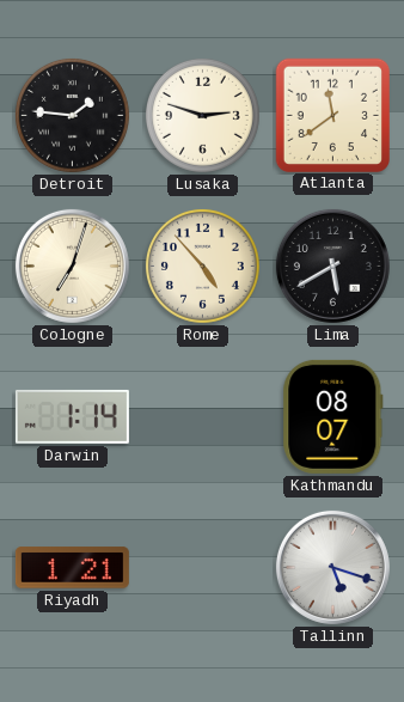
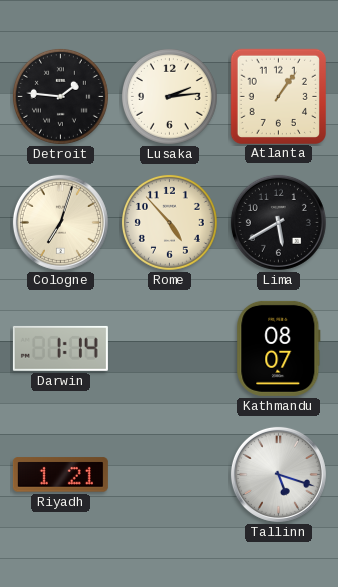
Lusaka: 2:48 -> 2:14
Atlanta: 11:39 -> 1:06
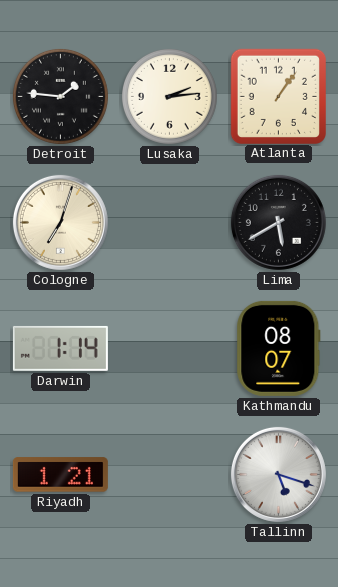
Rome: 4:53 -> none
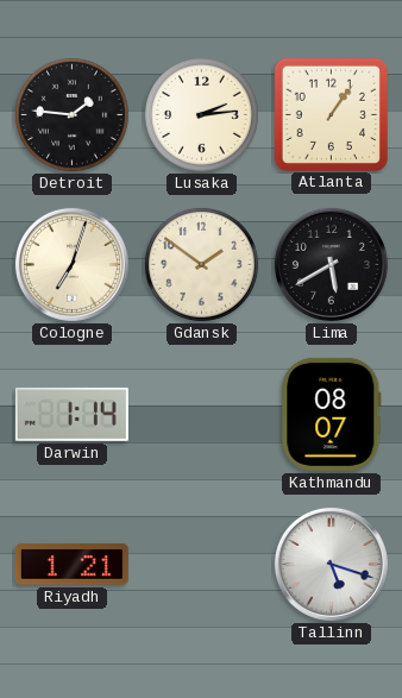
Gdansk: none -> 1:51
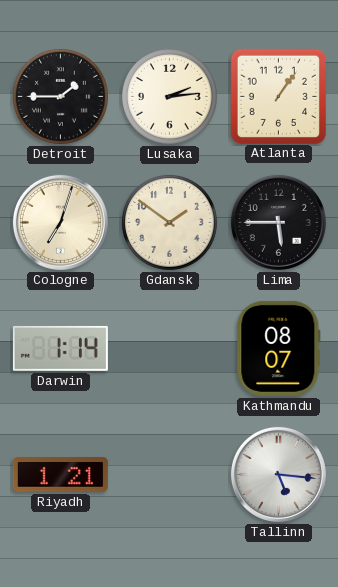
Detroit: 1:46 -> 1:45
Lima: 5:40 -> 5:45
Tallinn: 5:18 -> 5:16
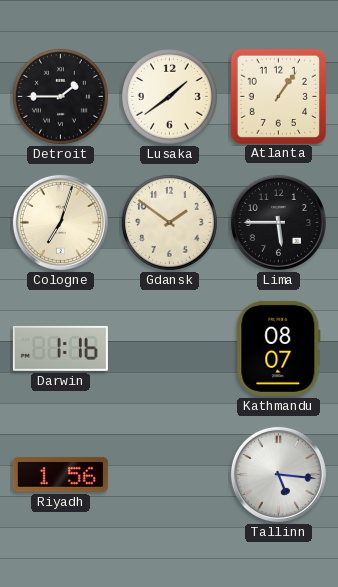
Lusaka: 2:14 -> 1:39
Darwin: 1:14 -> 1:16
Riyadh: 1:21 -> 1:56
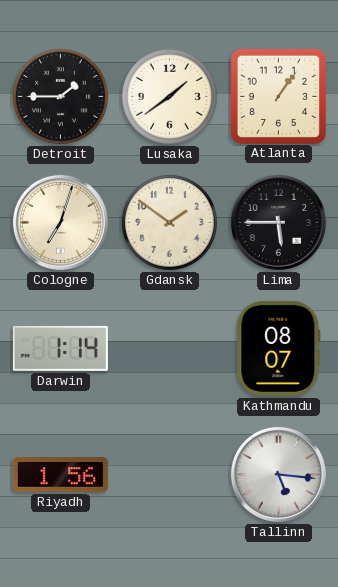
Darwin: 1:16 -> 1:14
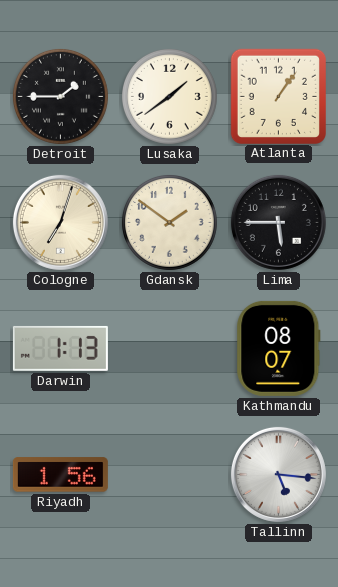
Darwin: 1:14 -> 1:13
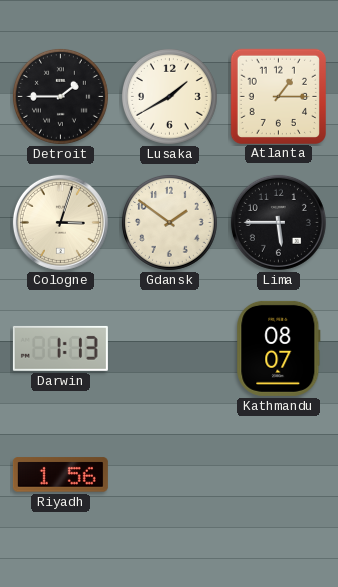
Lusaka: 1:39 -> 1:40
Atlanta: 1:06 -> 1:15
Cologne: 7:03 -> 3:03
Tallinn: 5:16 -> none
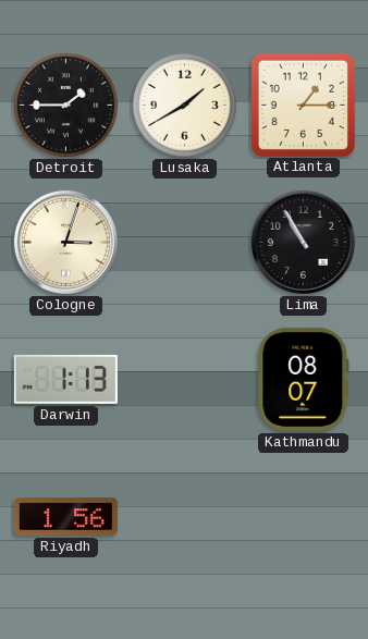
Gdansk: 1:51 -> none
Lima: 5:45 -> 10:55
